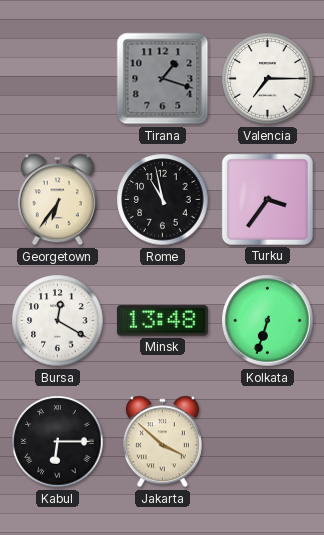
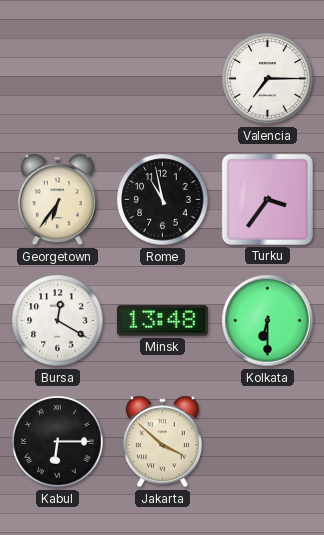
Tirana: 1:18 -> none
Kolkata: 6:33 -> 6:30
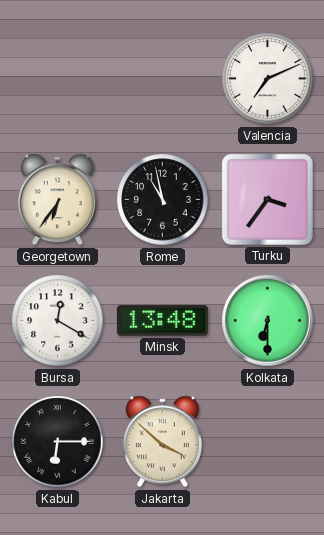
Valencia: 7:15 -> 7:11
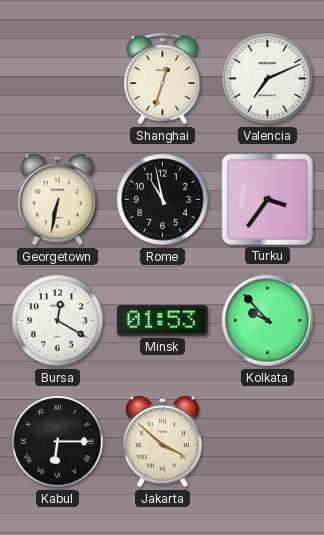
Shanghai: none -> 12:33
Georgetown: 6:36 -> 6:32
Minsk: 13:48 -> 01:53
Kolkata: 6:30 -> 9:53
